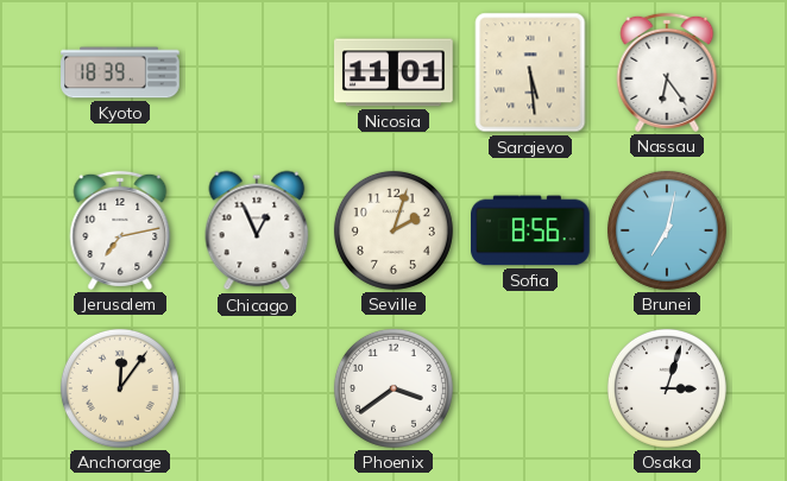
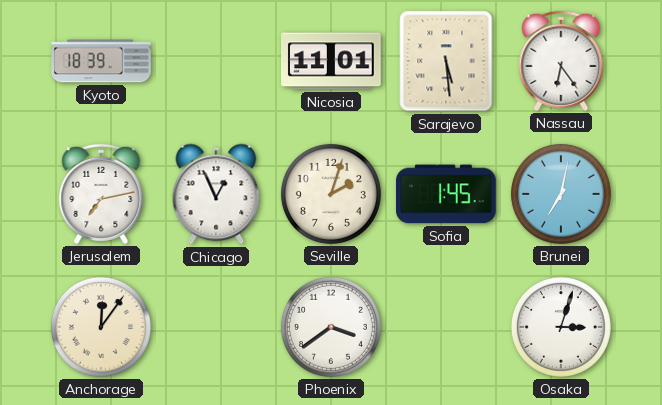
Sofia: 8:56 -> 1:45
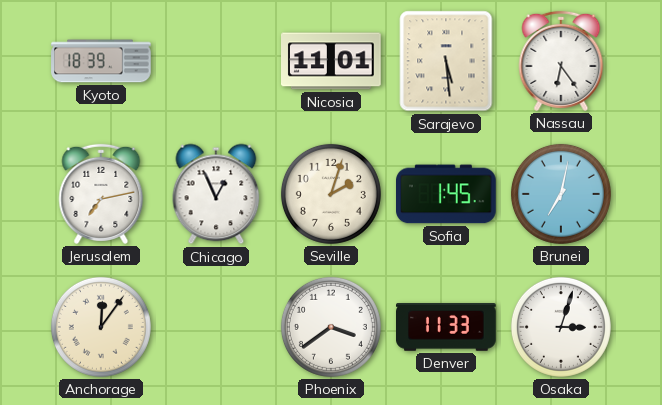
Denver: none -> 11:33
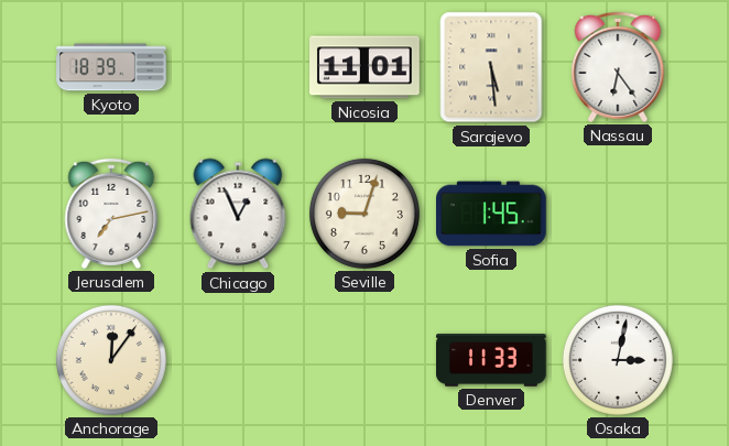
Seville: 2:03 -> 9:03
Brunei: 7:02 -> none
Phoenix: 3:39 -> none
Osaka: 3:03 -> 3:02
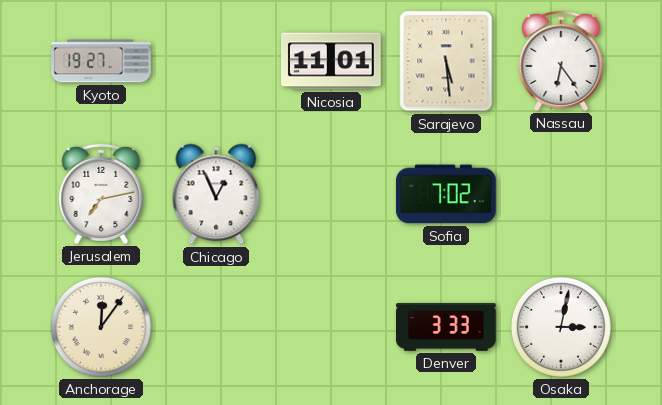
Kyoto: 18:39 -> 19:27
Seville: 9:03 -> none
Sofia: 1:45 -> 7:02
Denver: 11:33 -> 3:33
